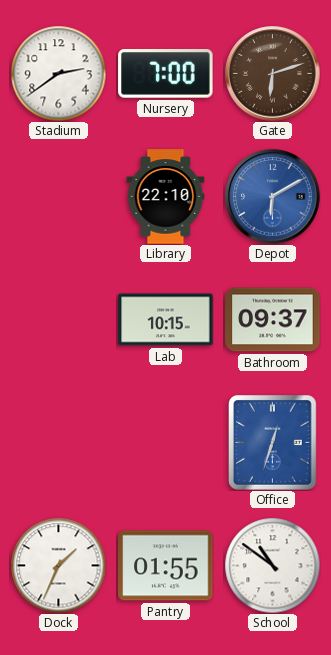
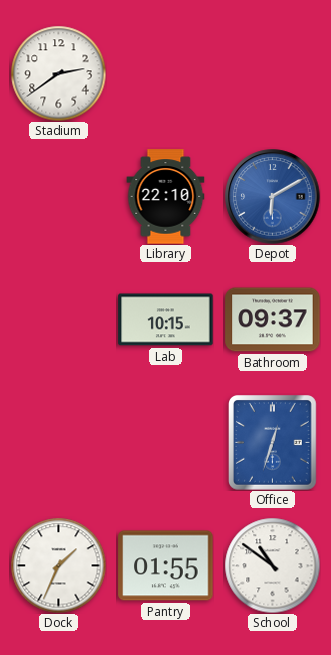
Nursery: 7:00 -> none
Gate: 6:12 -> none
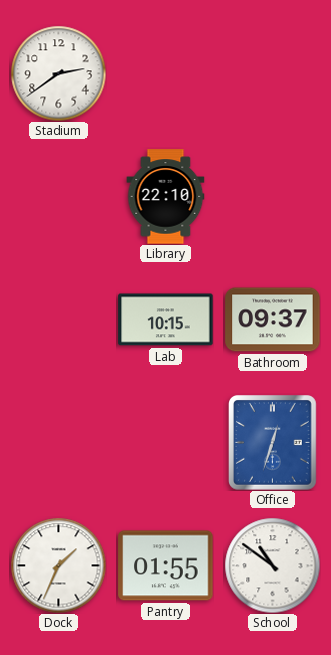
Depot: 6:10 -> none
